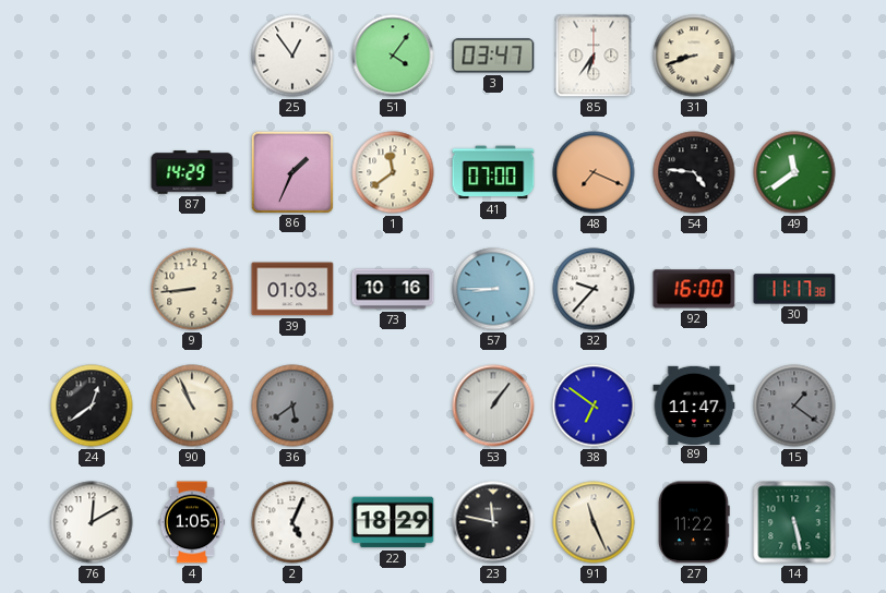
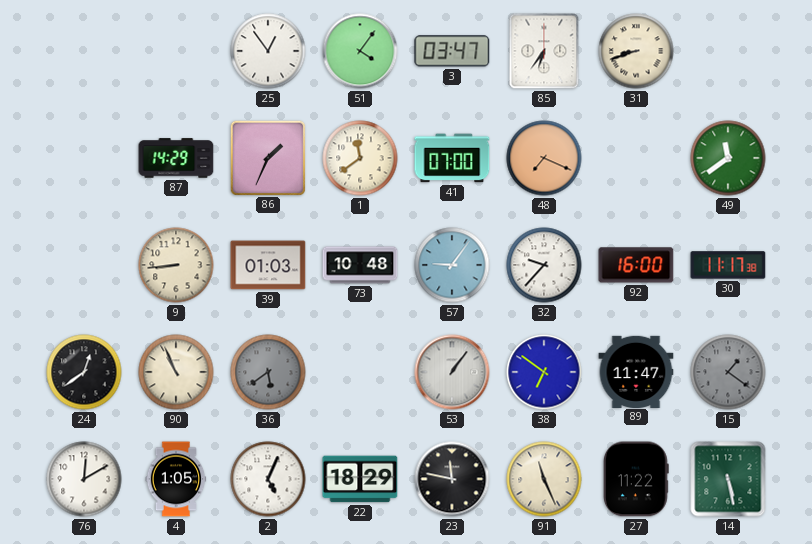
54: 4:46 -> none
73: 10:16 -> 10:48
57: 8:45 -> 9:06
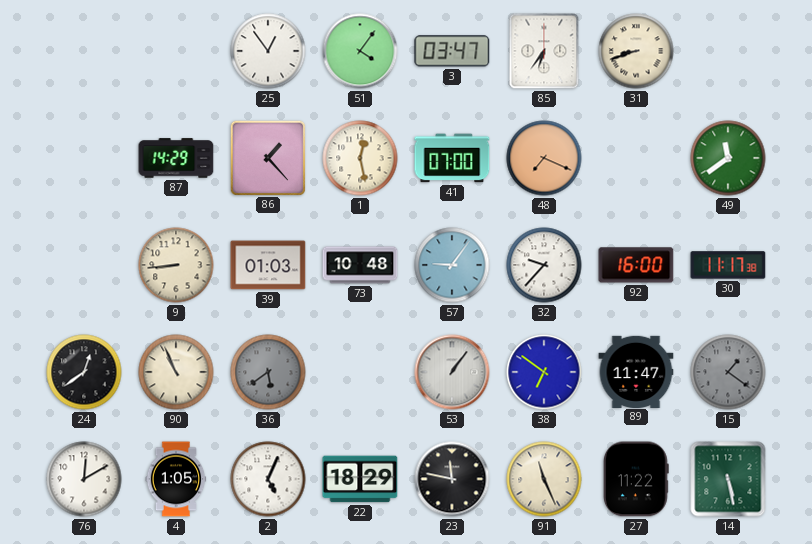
86: 1:34 -> 1:23
1: 11:39 -> 12:28
